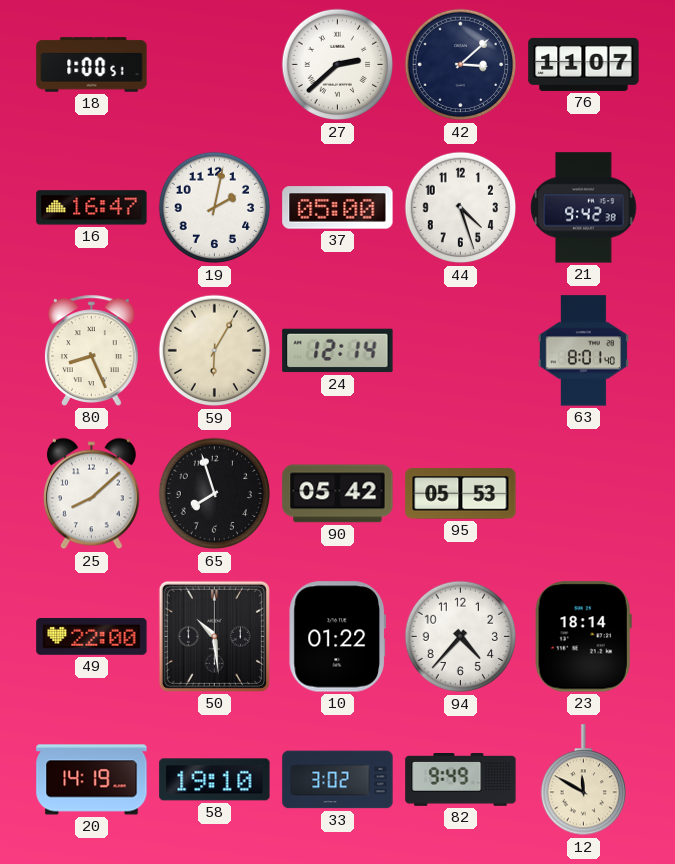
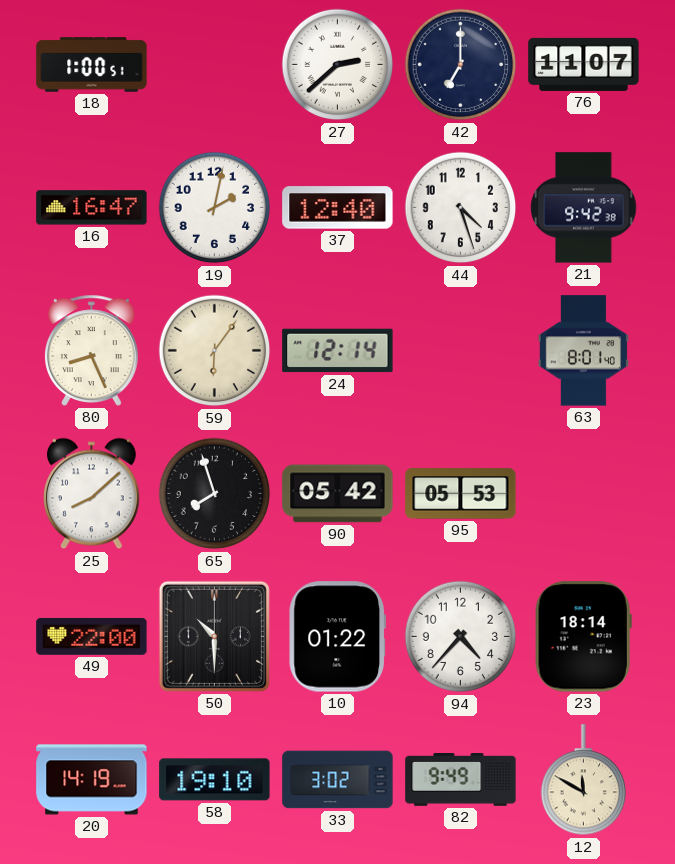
42: 3:08 -> 7:00
37: 05:00 -> 12:40
59: 6:05 -> 6:06
50: 10:29 -> 10:30
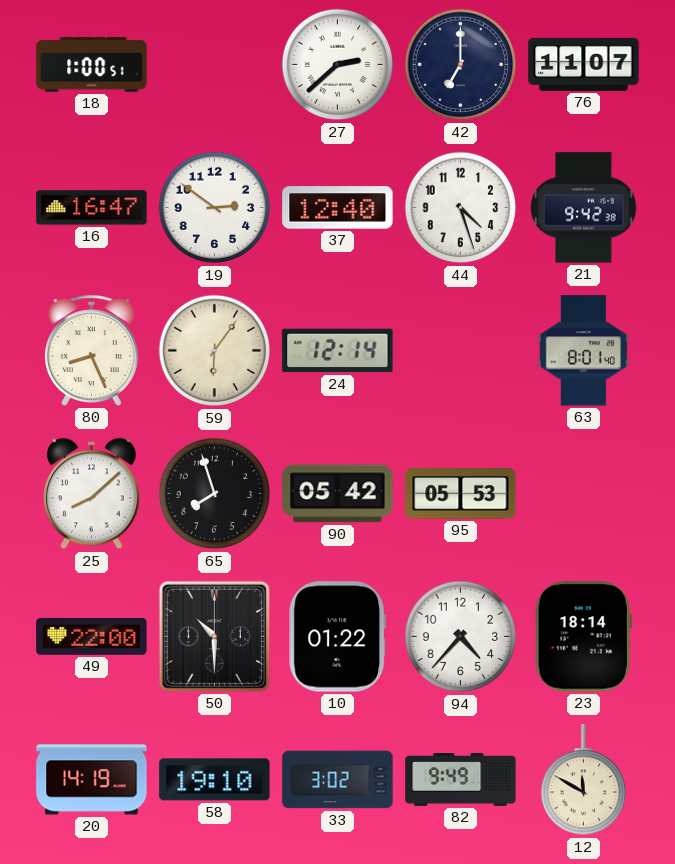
19: 2:02 -> 2:51
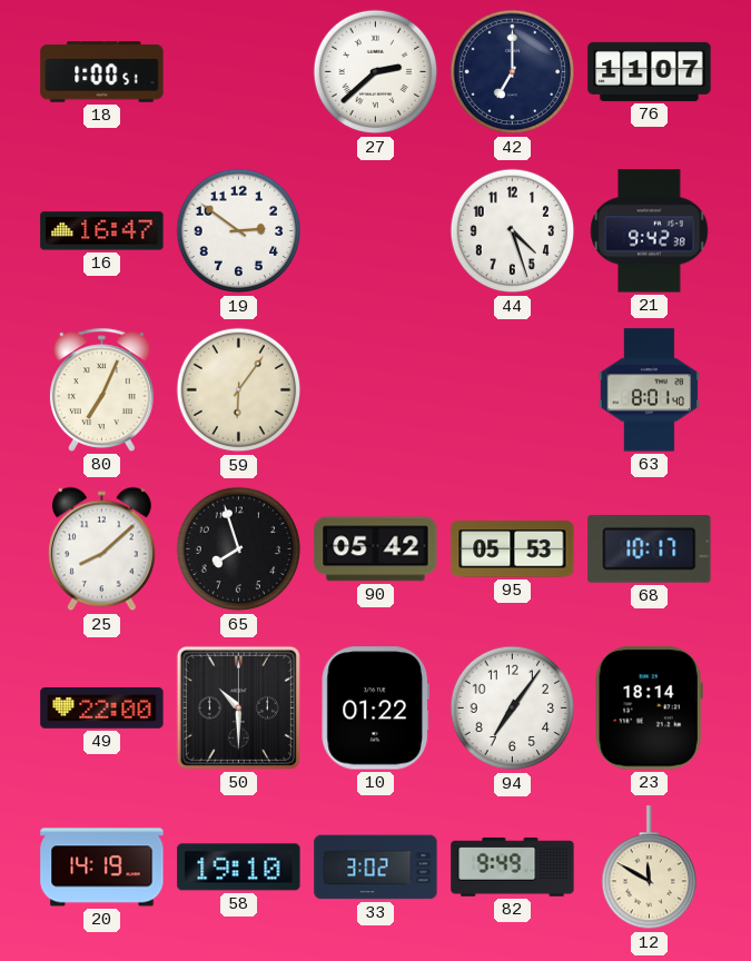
37: 12:40 -> none
80: 8:26 -> 7:04
24: 12:14 -> none
68: none -> 10:17
94: 4:37 -> 7:06
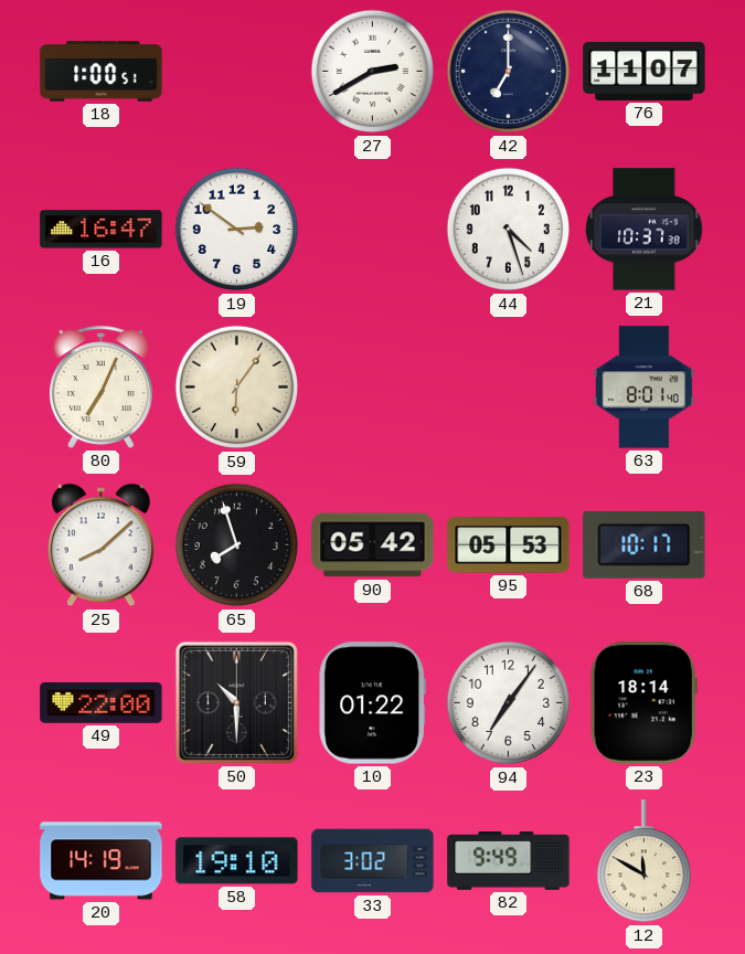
27: 2:38 -> 2:40
21: 9:42 -> 10:37
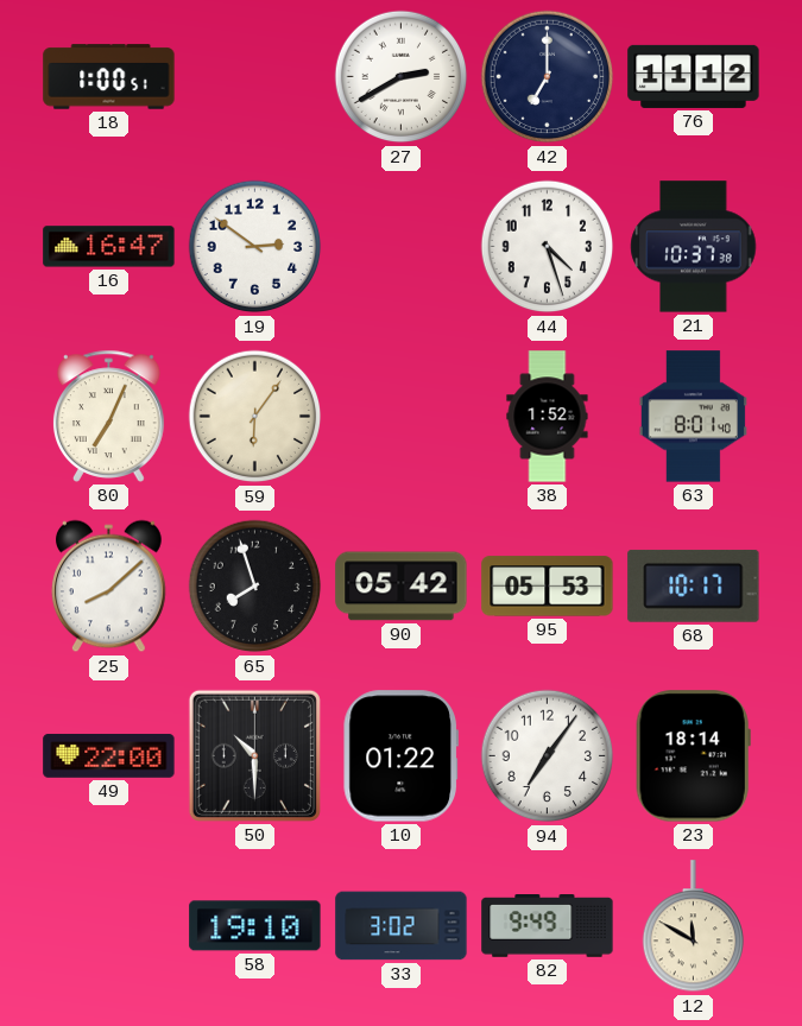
76: 11:07 -> 11:12
38: none -> 1:52
20: 14:19 -> none
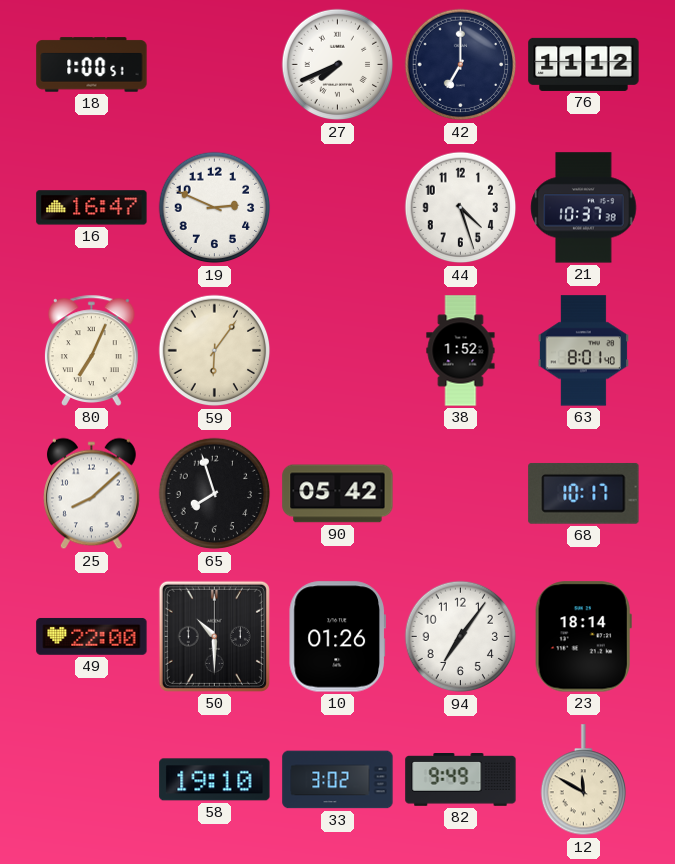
27: 2:40 -> 7:41
19: 2:51 -> 2:49
95: 05:53 -> none
10: 01:22 -> 01:26
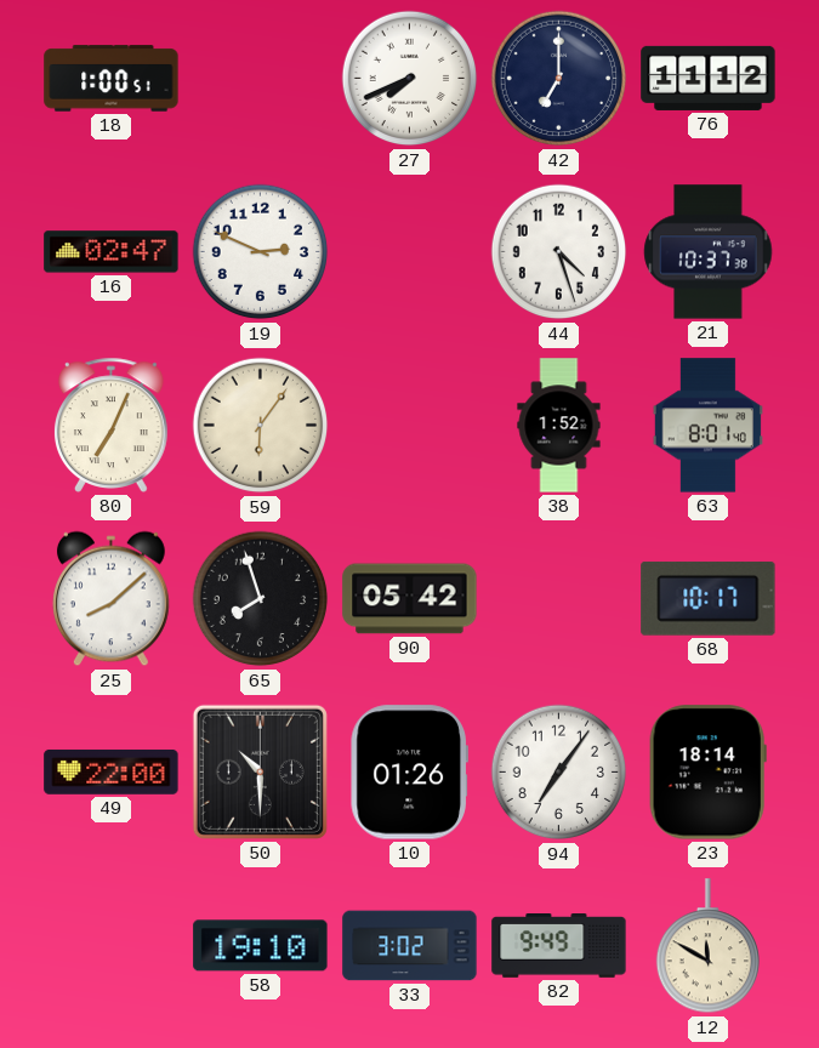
16: 16:47 -> 02:47
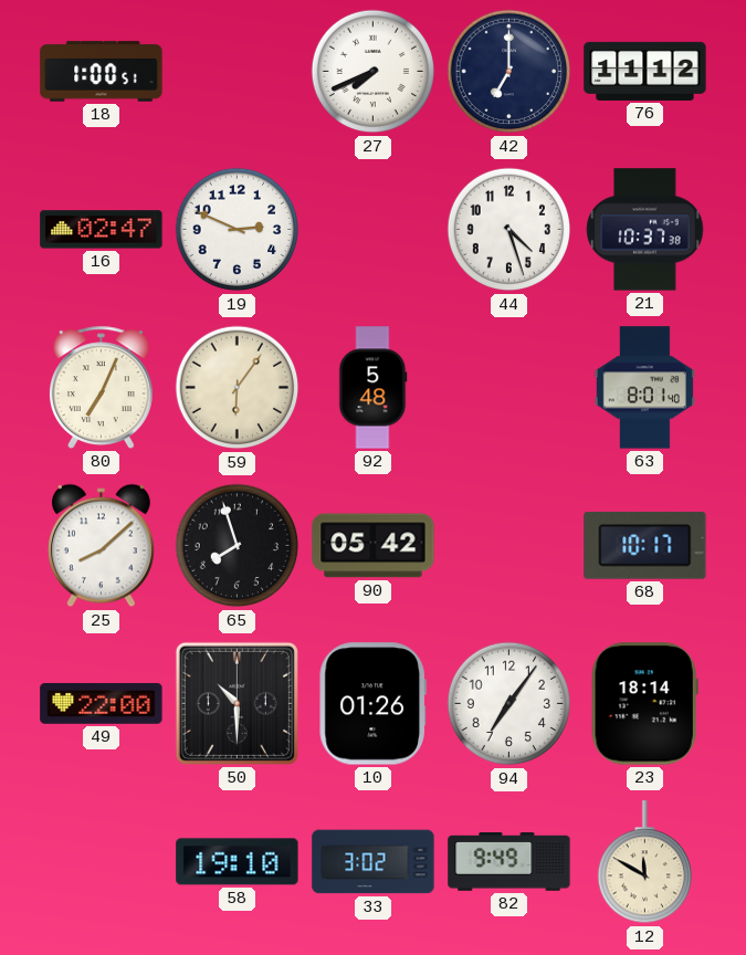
92: none -> 5:48
38: 1:52 -> none
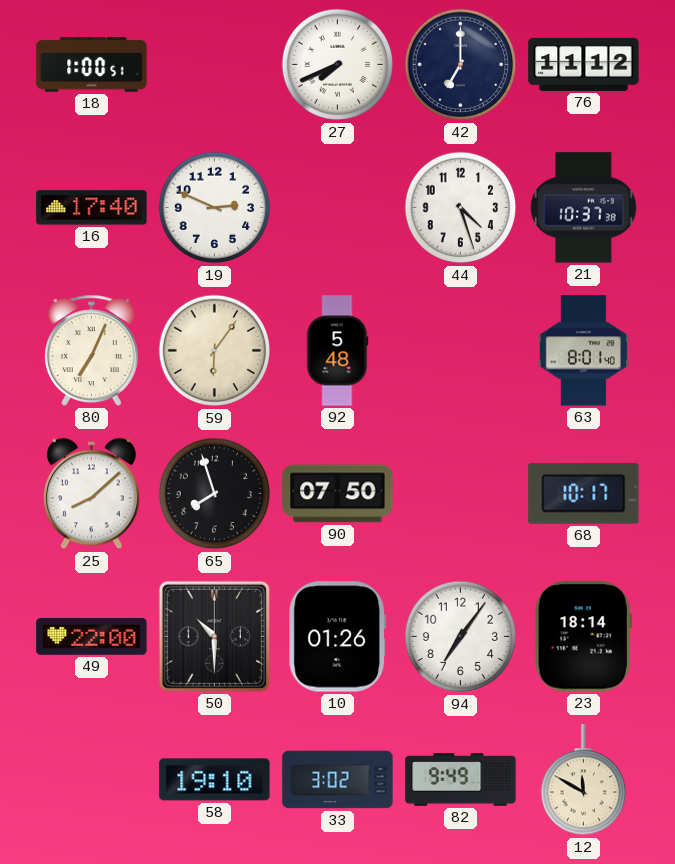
16: 02:47 -> 17:40
90: 05:42 -> 07:50
